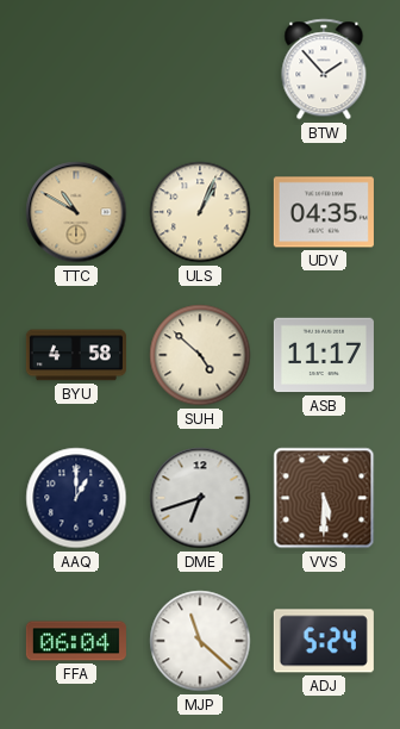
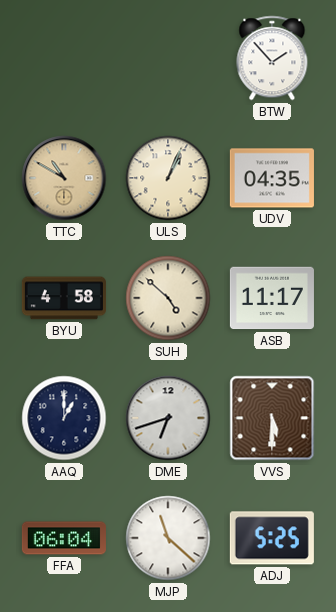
ADJ: 5:24 -> 5:25
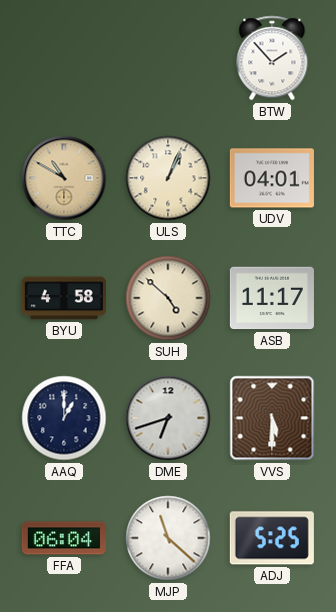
UDV: 04:35 -> 04:01
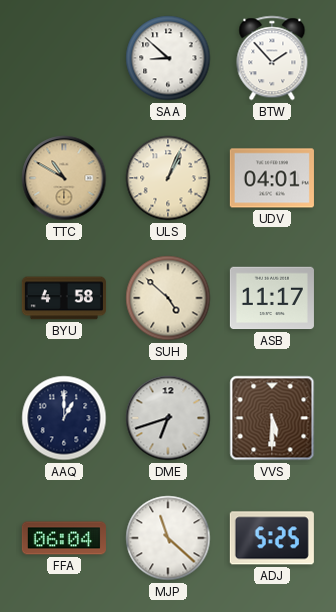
SAA: none -> 8:52
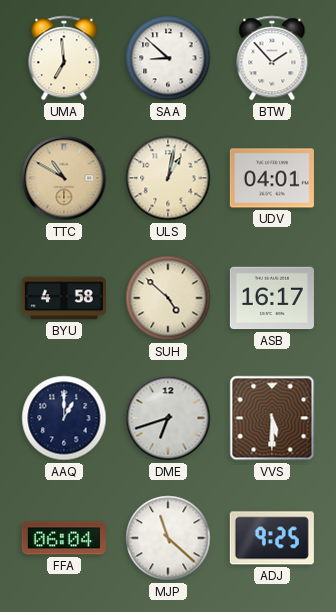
UMA: none -> 6:59
ULS: 1:04 -> 1:02
ASB: 11:17 -> 16:17
ADJ: 5:25 -> 9:25
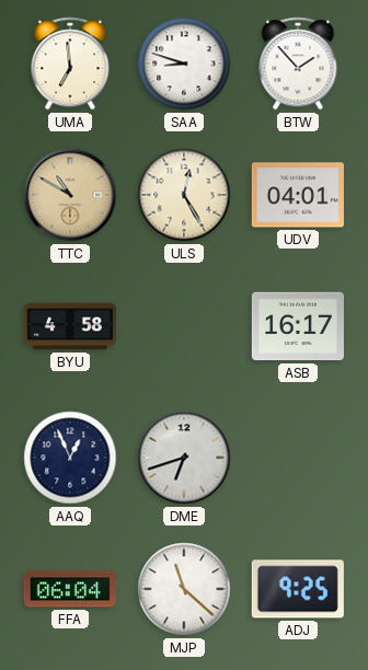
SAA: 8:52 -> 8:48
ULS: 1:02 -> 12:25
SUH: 4:52 -> none
AAQ: 1:00 -> 12:56
VVS: 5:30 -> none
